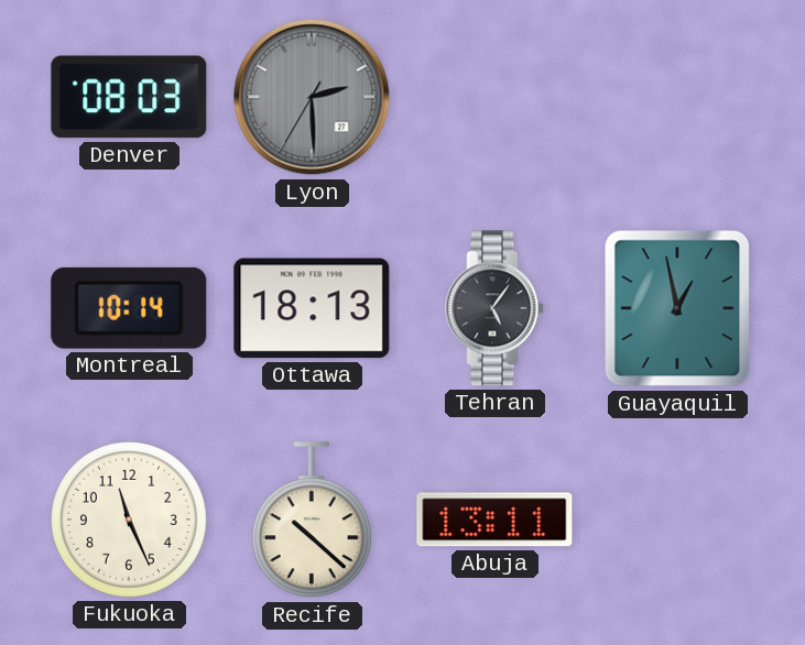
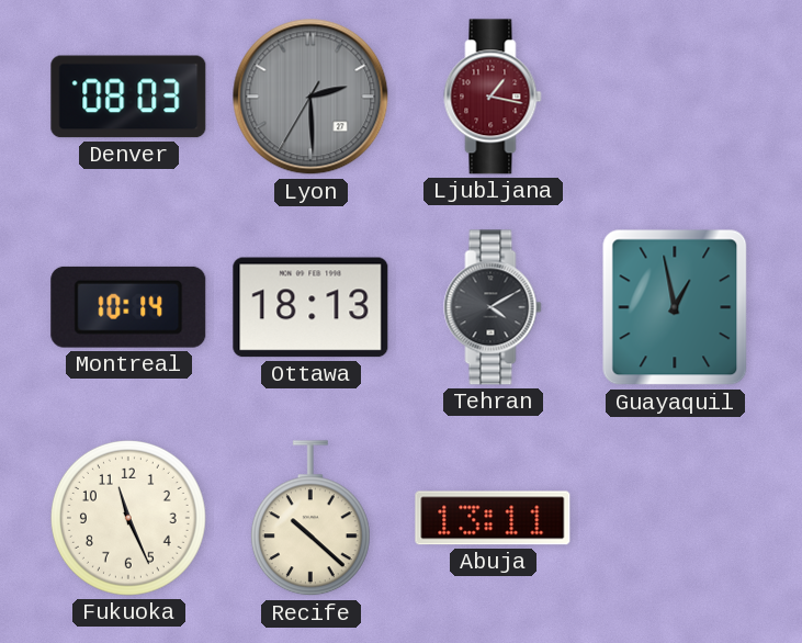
Ljubljana: none -> 1:17
Tehran: 5:06 -> 4:10
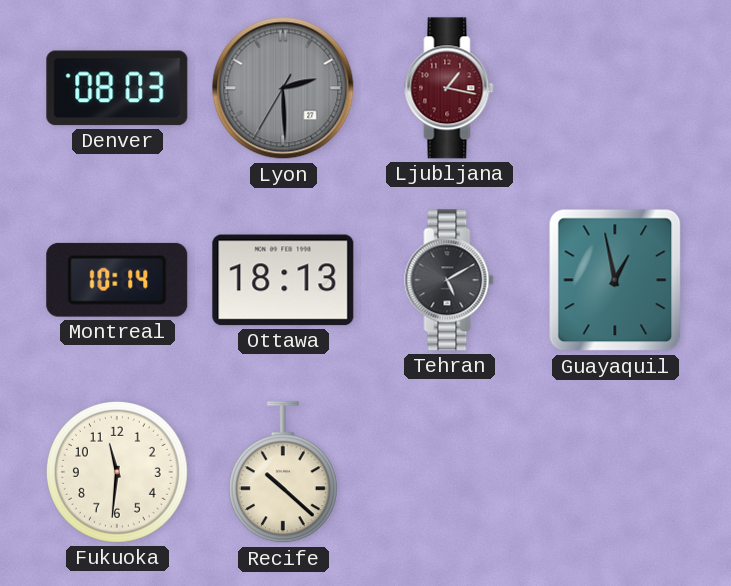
Tehran: 4:10 -> 5:10
Fukuoka: 11:26 -> 11:31
Abuja: 13:11 -> none
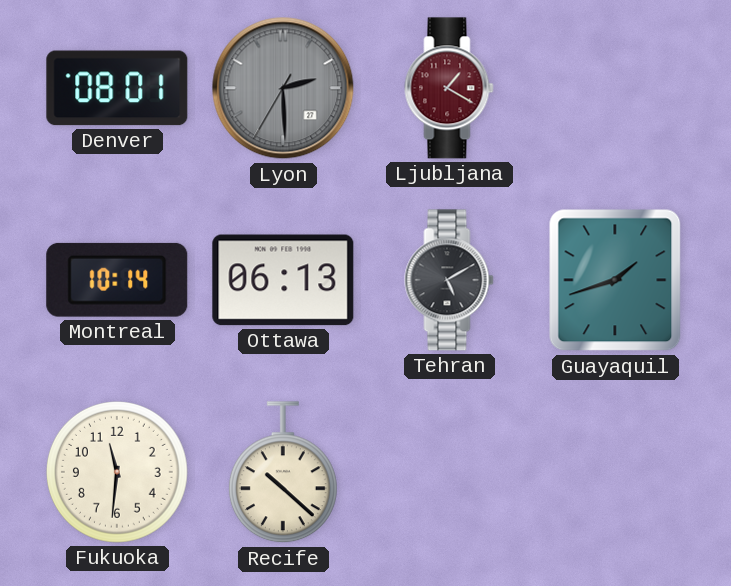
Denver: 08:03 -> 08:01
Ljubljana: 1:17 -> 1:20
Ottawa: 18:13 -> 06:13
Guayaquil: 12:58 -> 1:42
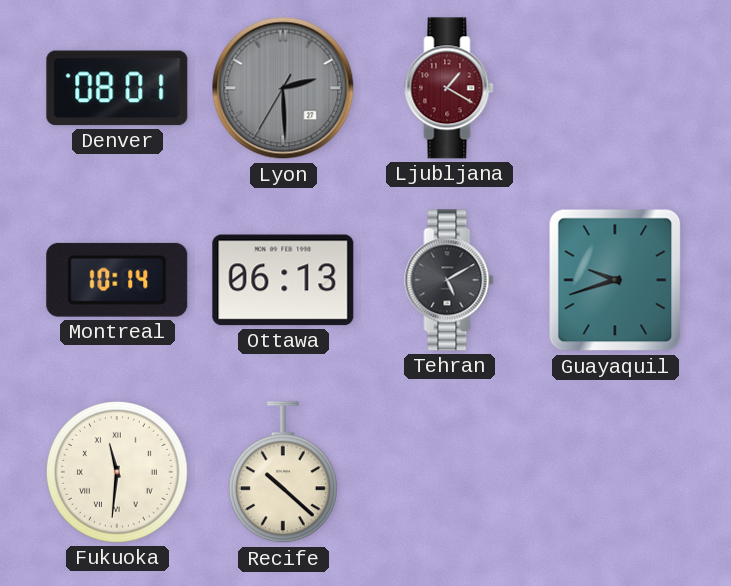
Guayaquil: 1:42 -> 9:42
Fukuoka numerals: Arabic -> Roman
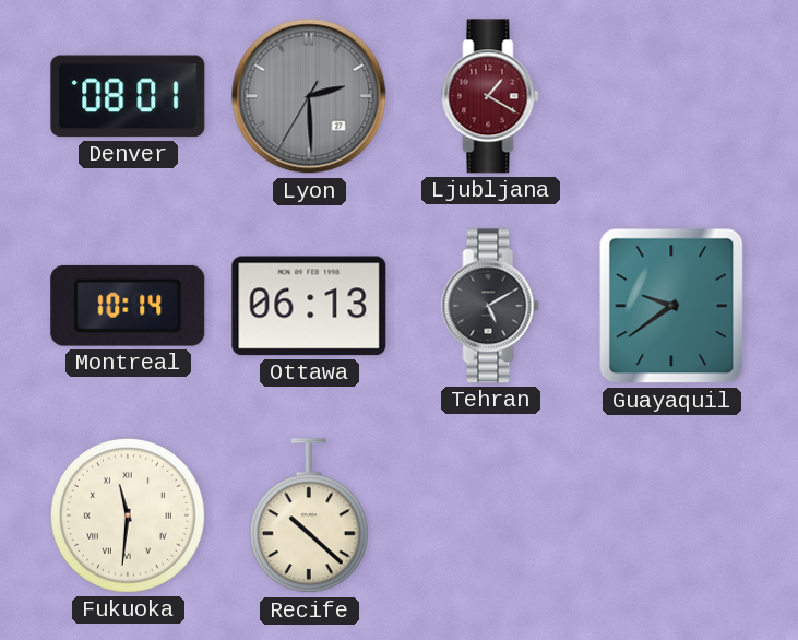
Guayaquil: 9:42 -> 9:39
